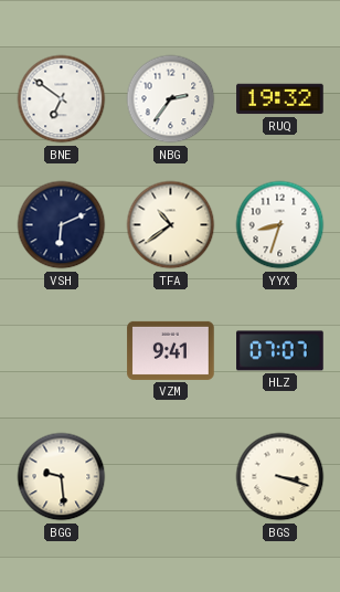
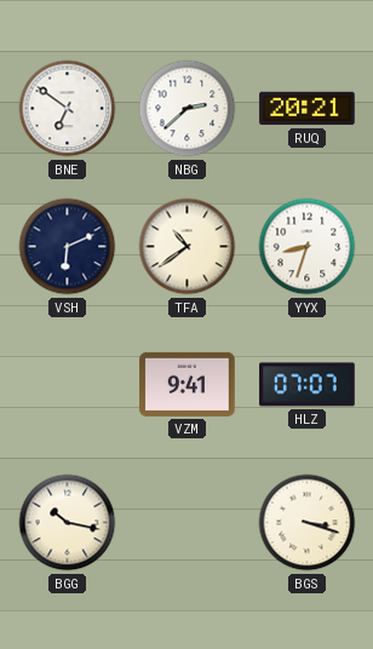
NBG: 2:36 -> 2:38
RUQ: 19:32 -> 20:21
BGG: 9:29 -> 10:17
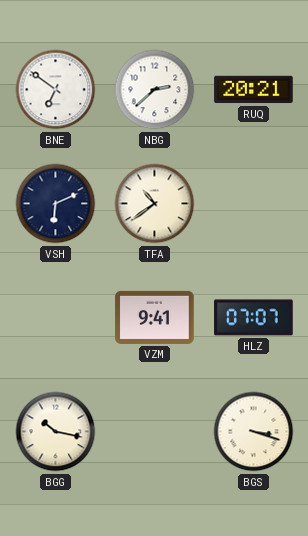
YYX: 8:33 -> none
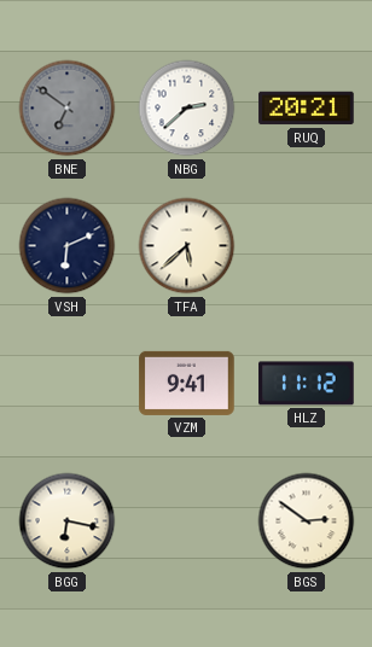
BNE dial: white -> grey
TFA: 10:39 -> 5:38
HLZ: 07:07 -> 11:12
BGG: 10:17 -> 6:17
BGS: 3:18 -> 2:51
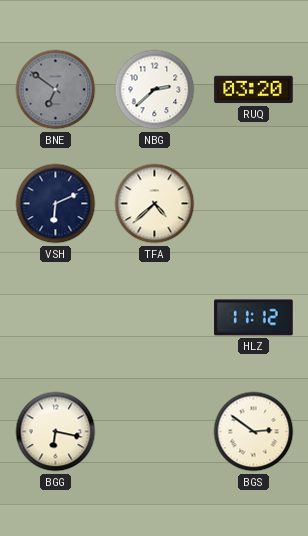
RUQ: 20:21 -> 03:20
TFA: 5:38 -> 4:38
VZM: 9:41 -> none
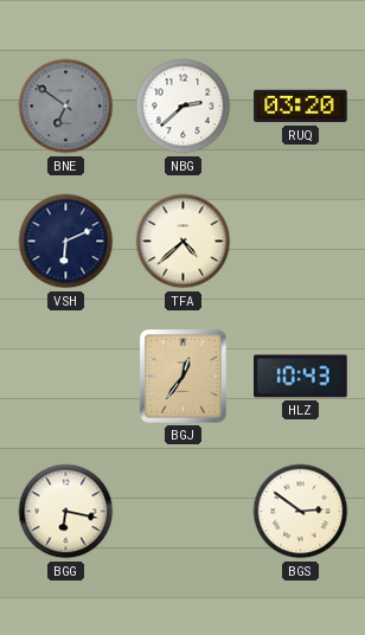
BGJ: none -> 12:36
HLZ: 11:12 -> 10:43
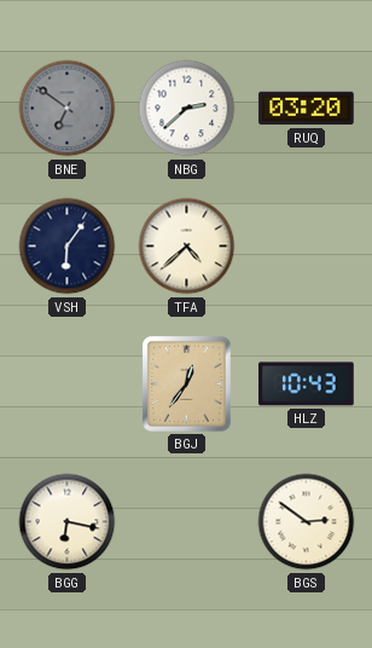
VSH: 6:11 -> 6:06
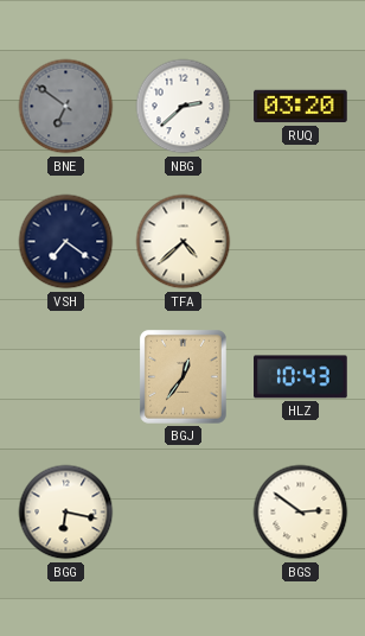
VSH: 6:06 -> 7:21
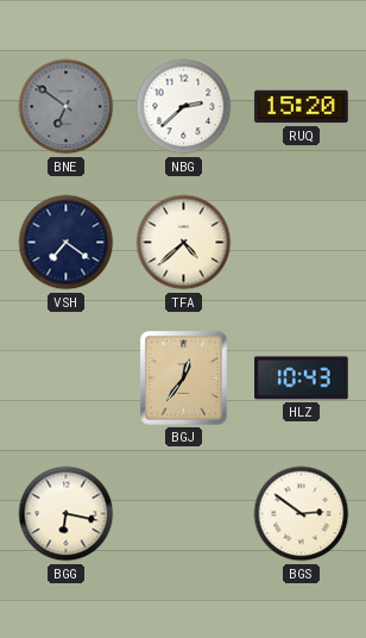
RUQ: 03:20 -> 15:20
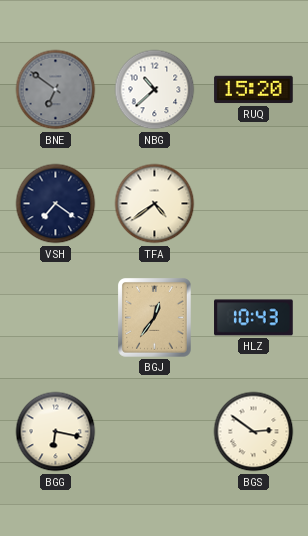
NBG: 2:38 -> 10:38
TFA: 4:38 -> 4:39
